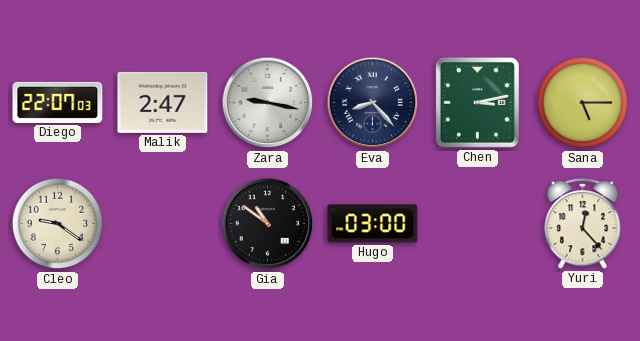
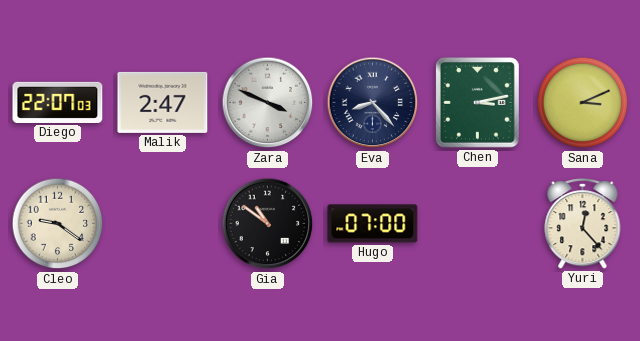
Zara: 9:17 -> 3:49
Sana: 5:15 -> 3:11
Hugo: 03:00 -> 07:00
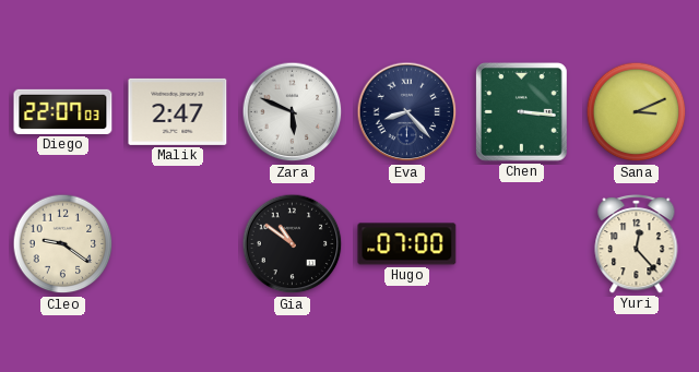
Zara: 3:49 -> 5:49
Chen: 3:13 -> 3:16
